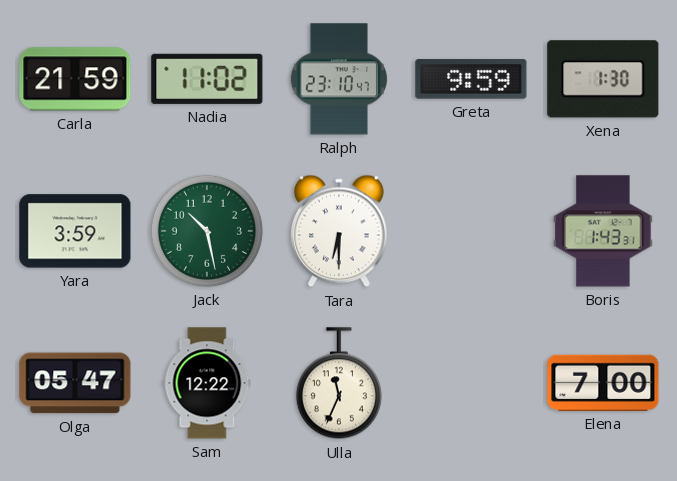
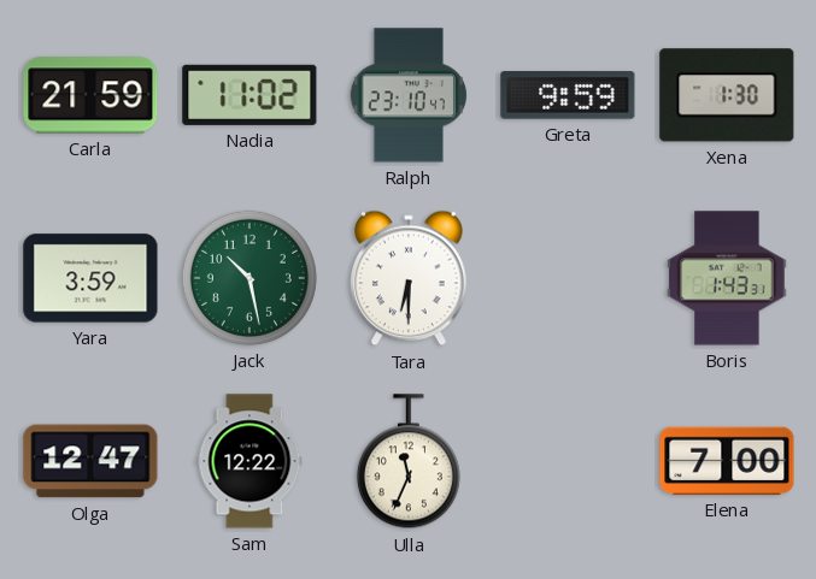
Olga: 05:47 -> 12:47
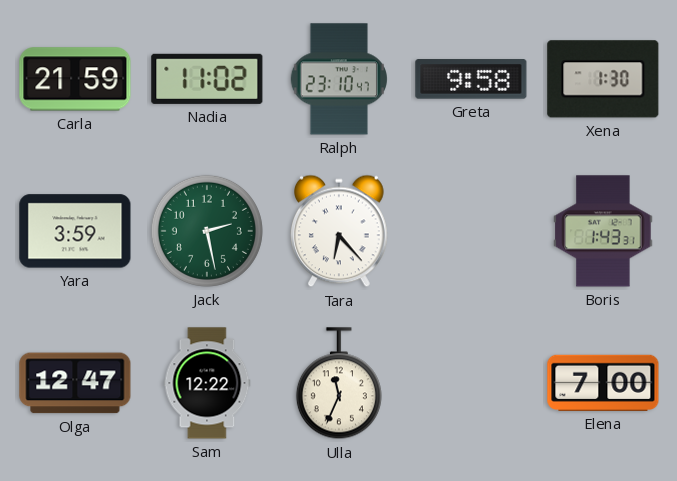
Greta: 9:59 -> 9:58
Jack: 10:28 -> 2:28
Tara: 6:30 -> 6:23
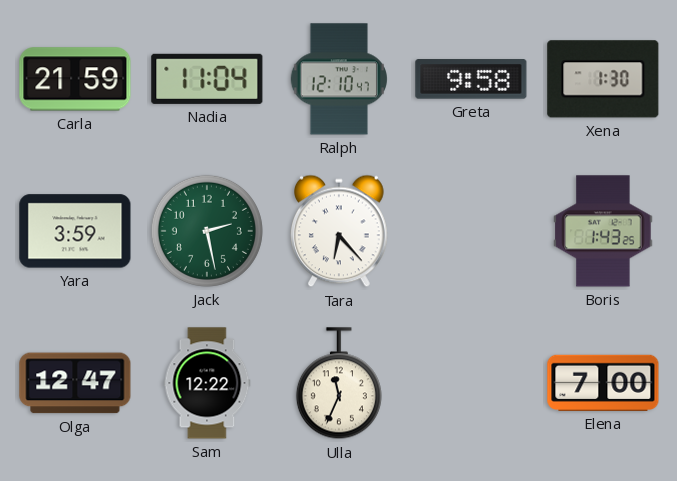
Nadia: 11:02 -> 11:04
Ralph: 23:10 -> 12:10
Boris: 1:43:31 -> 1:43:25
